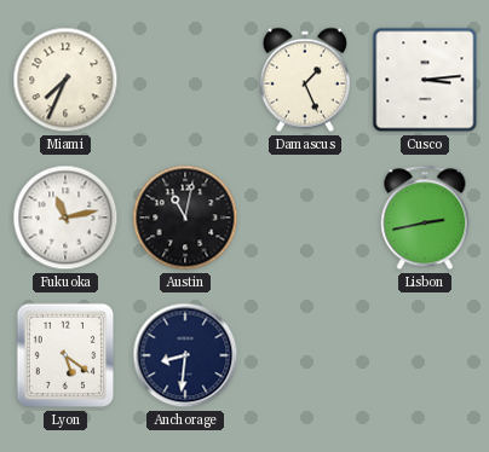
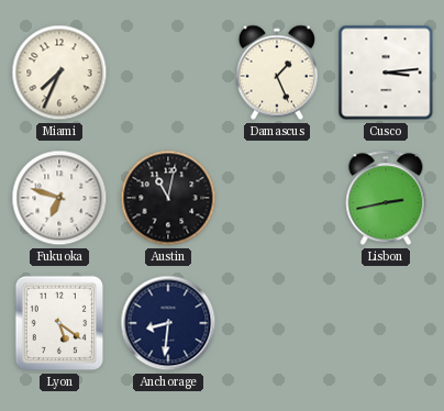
Fukuoka: 11:13 -> 6:48
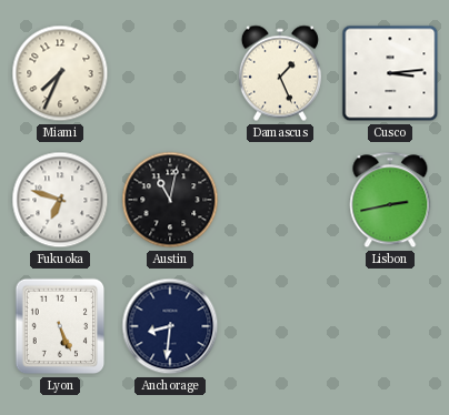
Lyon: 5:21 -> 5:26
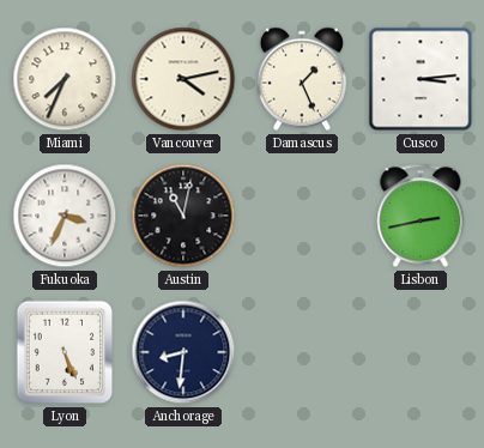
Vancouver: none -> 4:13
Fukuoka: 6:48 -> 3:34
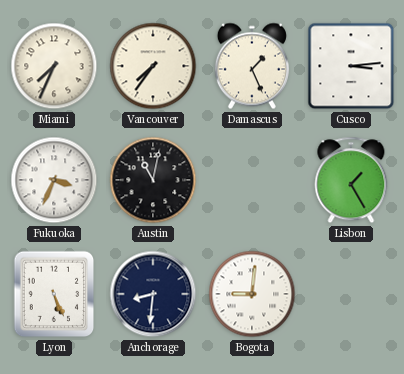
Vancouver: 4:13 -> 7:36
Lisbon: 2:43 -> 1:25
Bogota: none -> 9:01
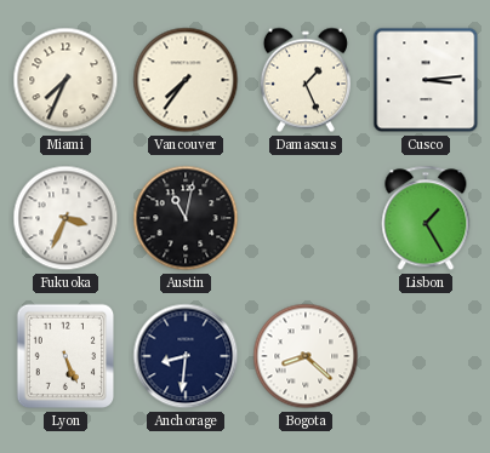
Bogota: 9:01 -> 8:22
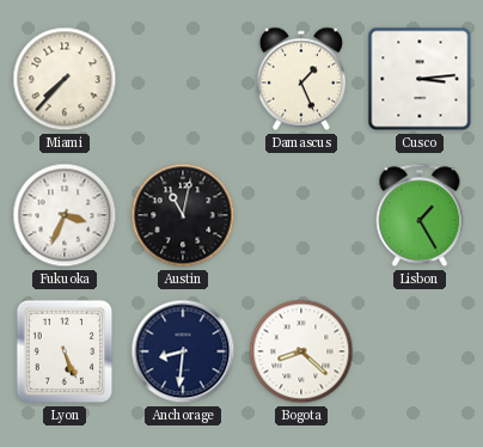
Miami: 7:34 -> 7:37
Vancouver: 7:36 -> none
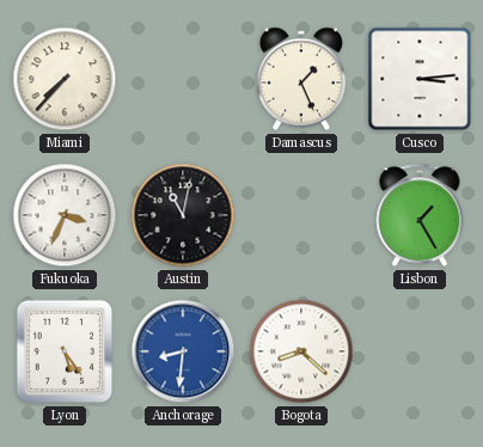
Lyon: 5:26 -> 5:24
Anchorage dial: navy -> blue
